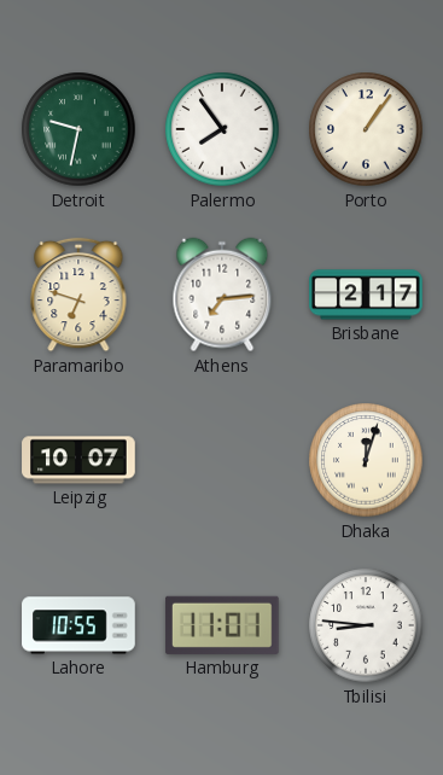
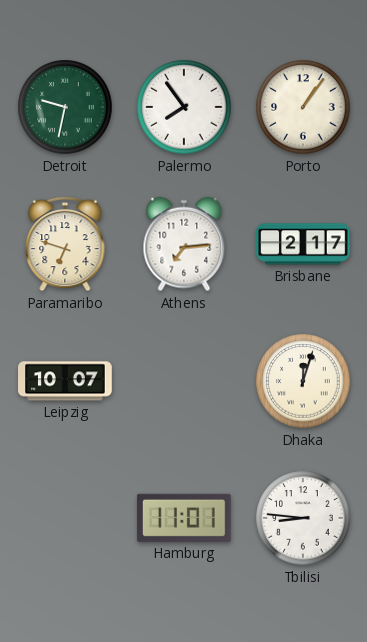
Lahore: 10:55 -> none
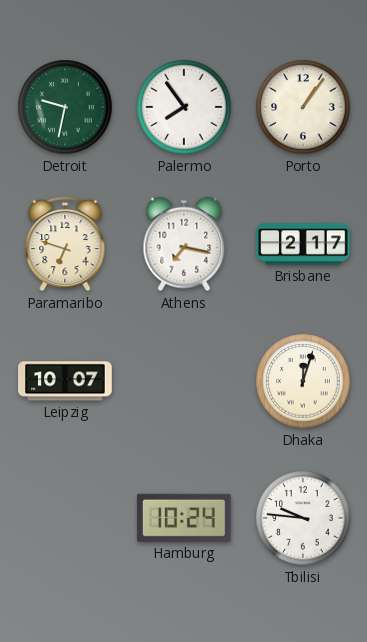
Athens: 7:14 -> 7:17
Hamburg: 11:01 -> 10:24
Tbilisi: 8:46 -> 9:46
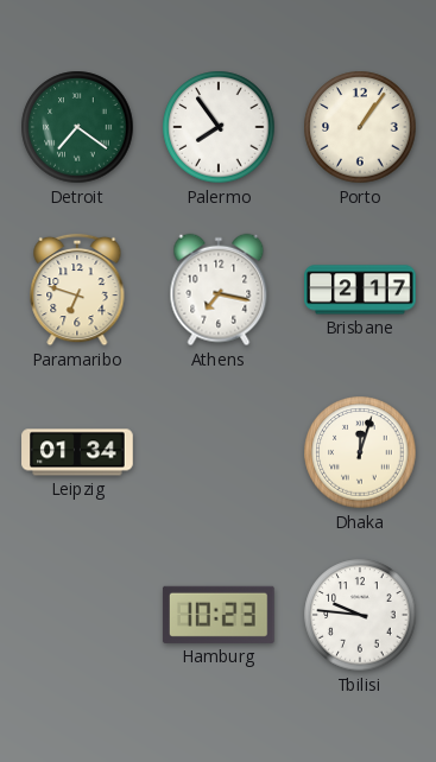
Detroit: 9:32 -> 7:21
Leipzig: 10:07 -> 01:34
Hamburg: 10:24 -> 10:23
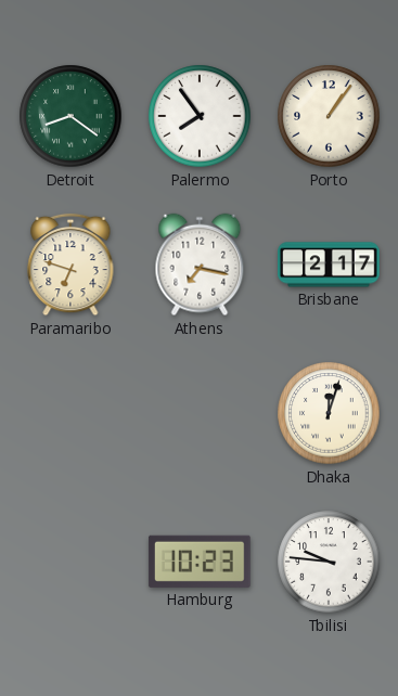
Detroit: 7:21 -> 8:21
Leipzig: 01:34 -> none
